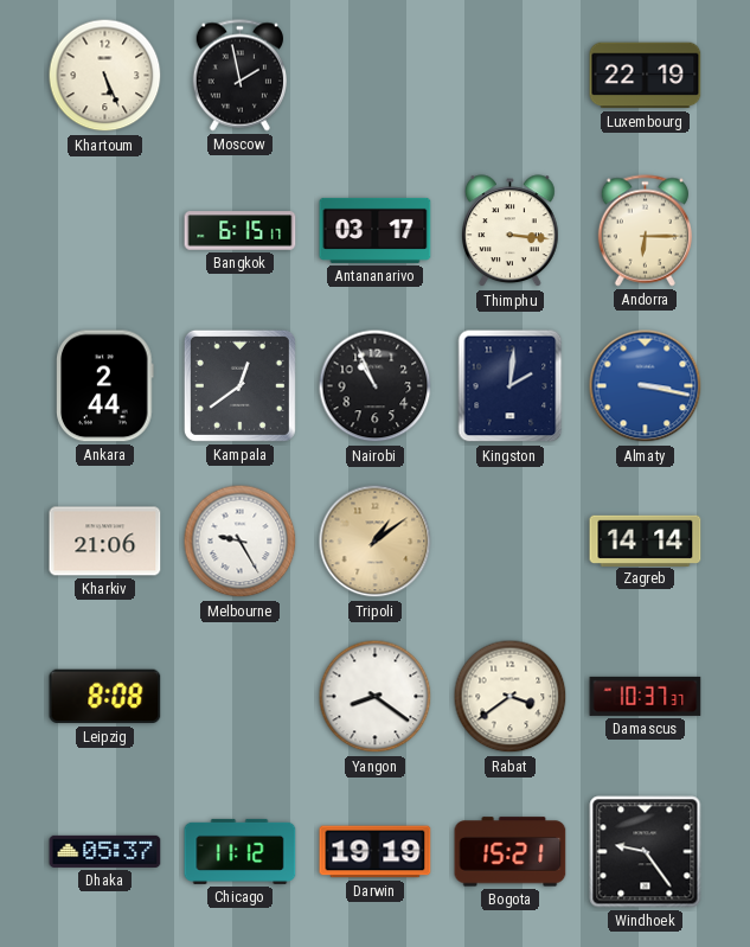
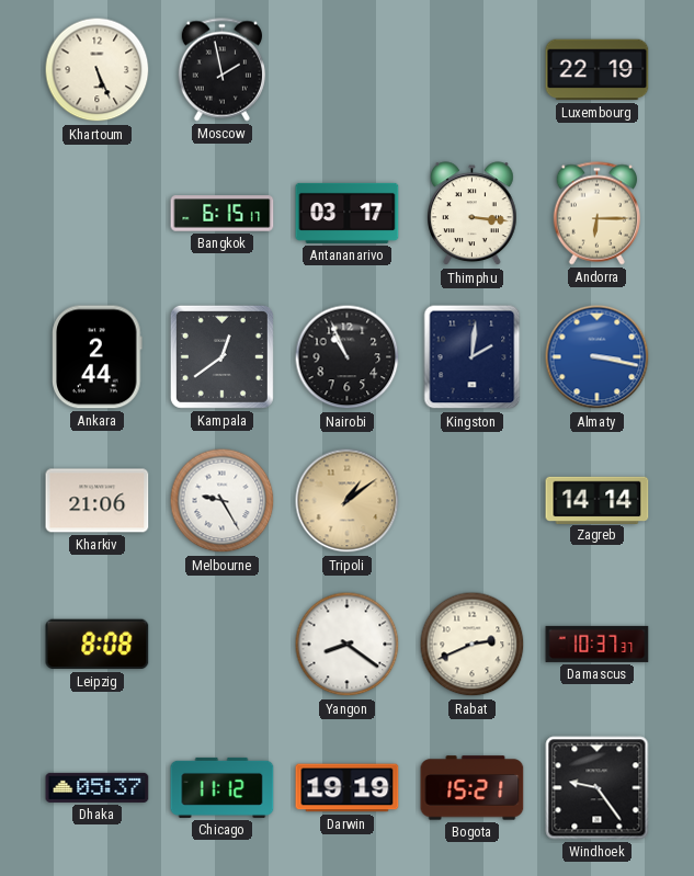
Rabat: 3:39 -> 2:41
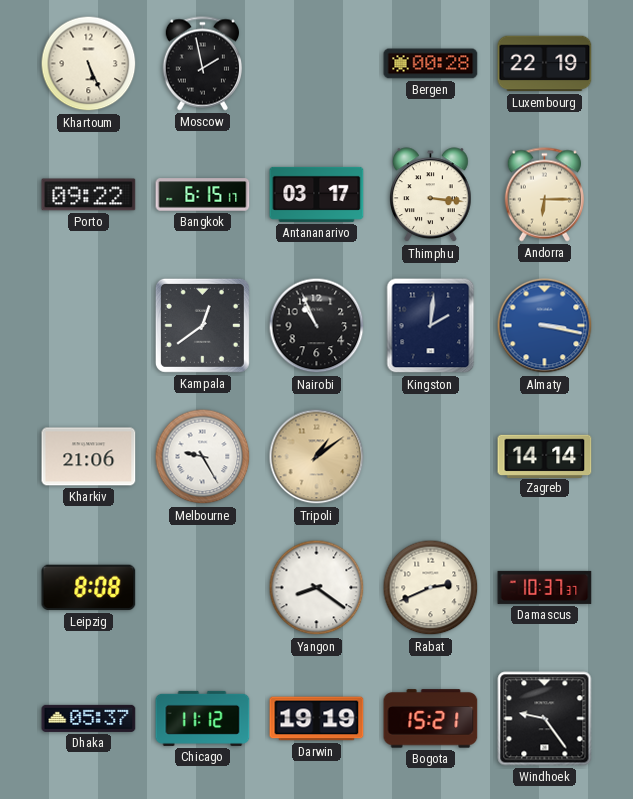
Bergen: none -> 00:28
Porto: none -> 09:22
Ankara: 2:44 -> none
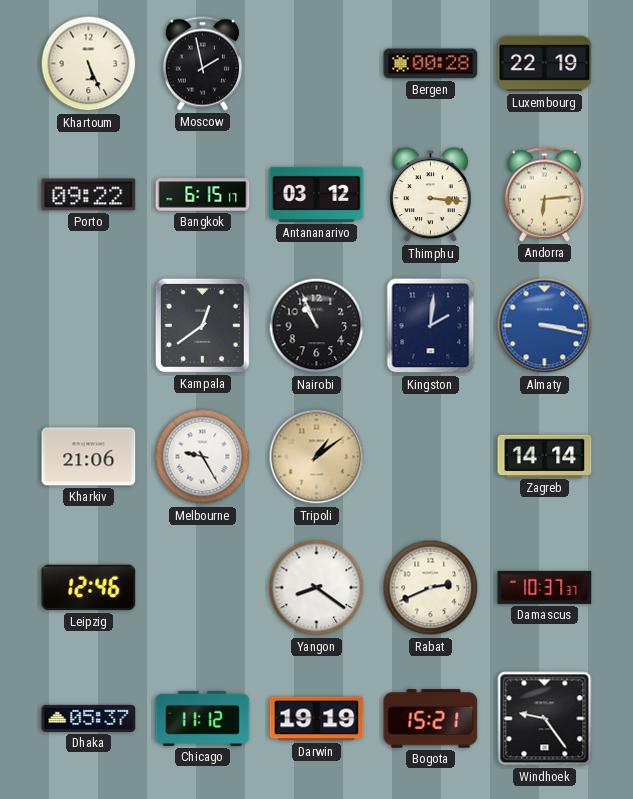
Antananarivo: 03:17 -> 03:12
Andorra: 6:15 -> 6:14
Leipzig: 8:08 -> 12:46
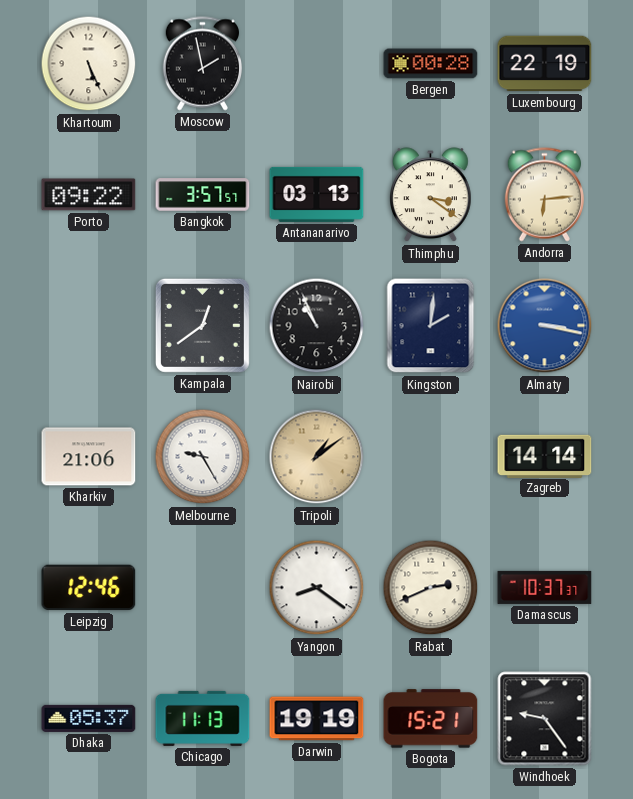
Bangkok: 6:15 -> 3:57
Antananarivo: 03:12 -> 03:13
Thimphu: 3:16 -> 3:21
Chicago: 11:12 -> 11:13
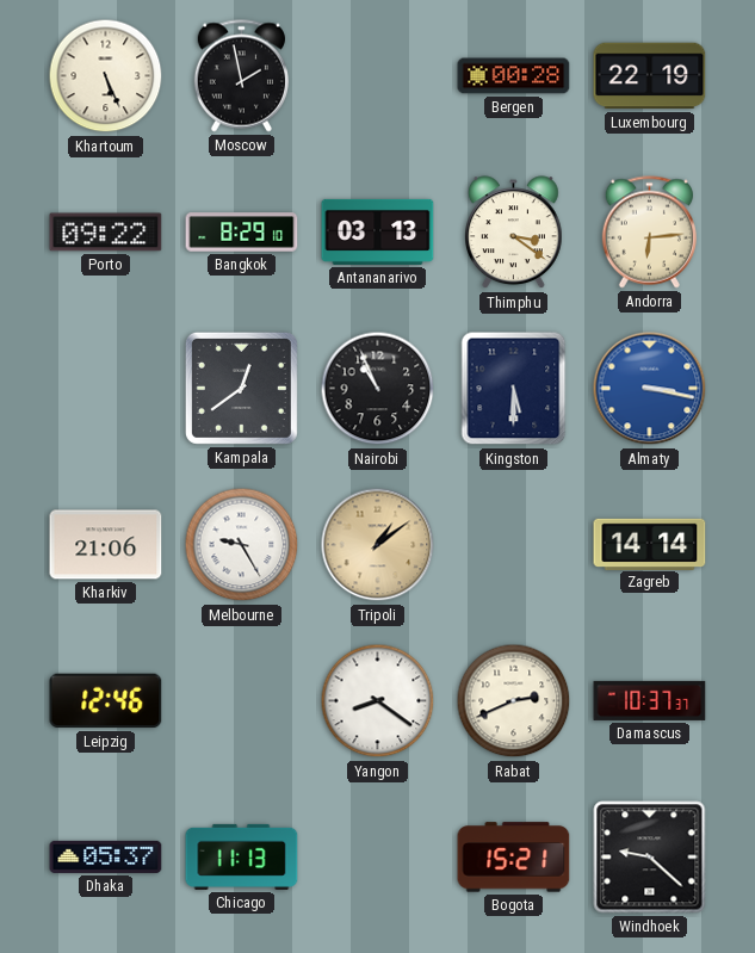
Bangkok: 3:57 -> 8:29
Kingston: 2:01 -> 5:30
Darwin: 19:19 -> none
Windhoek: 9:24 -> 9:22
